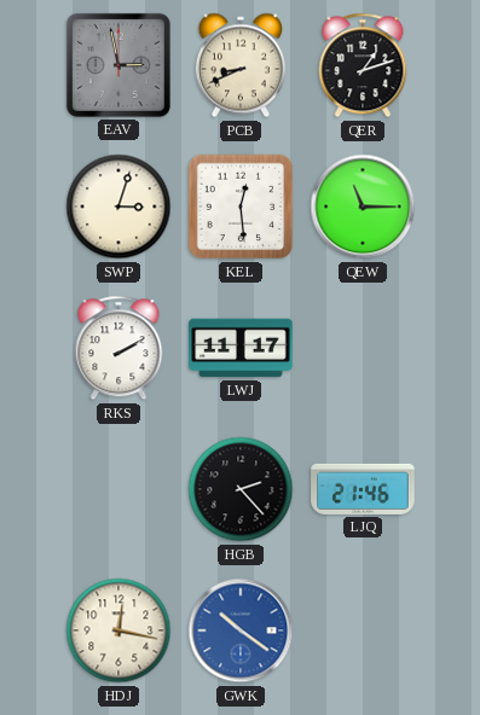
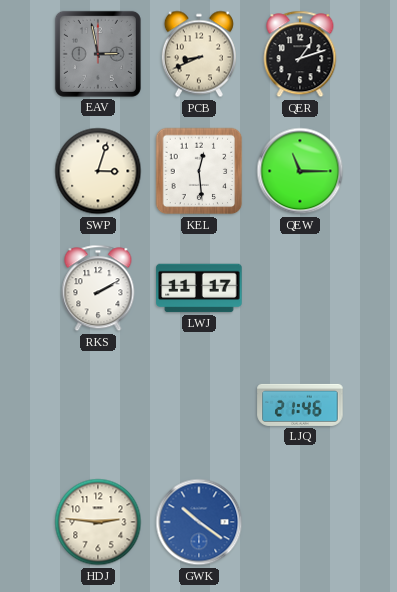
HGB: 2:23 -> none
HDJ: 12:17 -> 2:46
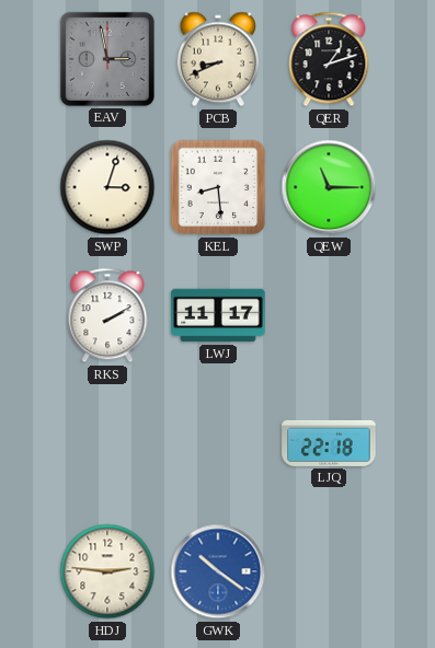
KEL: 12:29 -> 8:29
LJQ: 21:46 -> 22:18
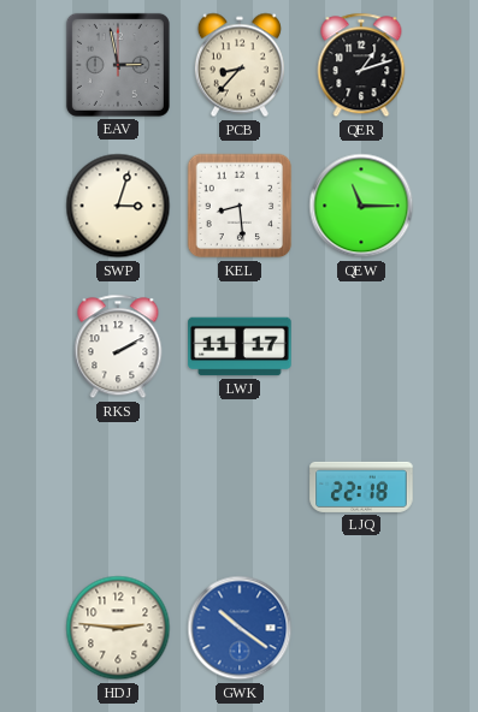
PCB: 8:41 -> 8:37
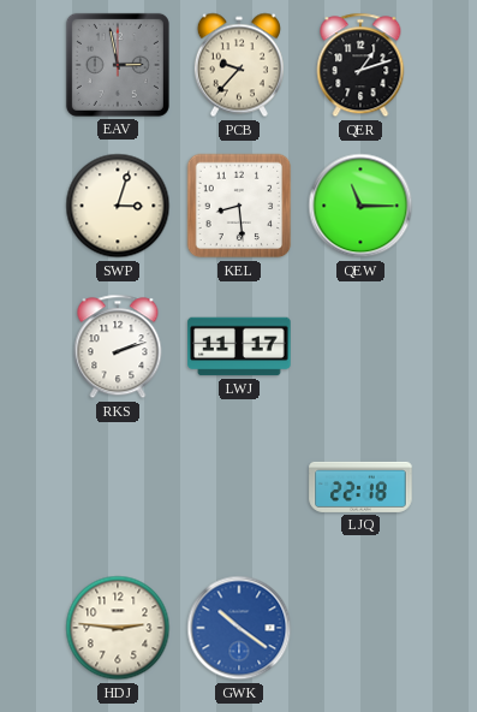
PCB: 8:37 -> 9:37
RKS: 2:10 -> 2:12
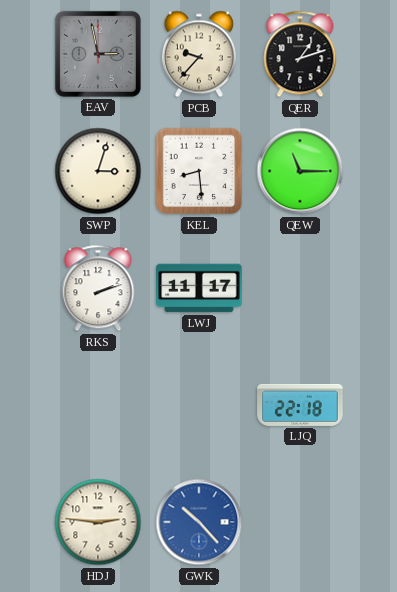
GWK: 10:21 -> 10:23
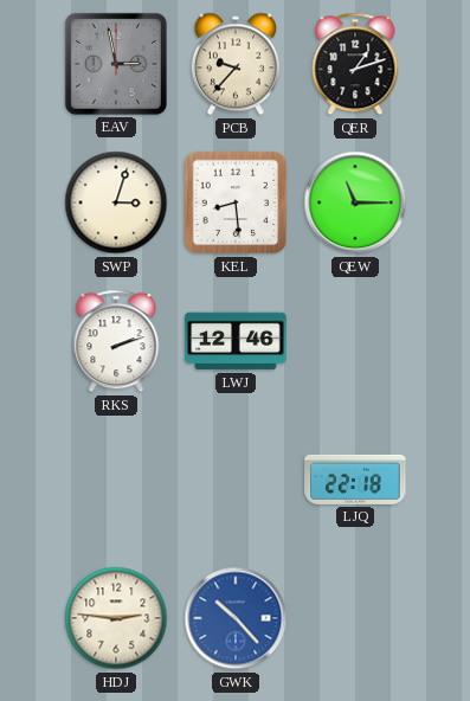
LWJ: 11:17 -> 12:46
